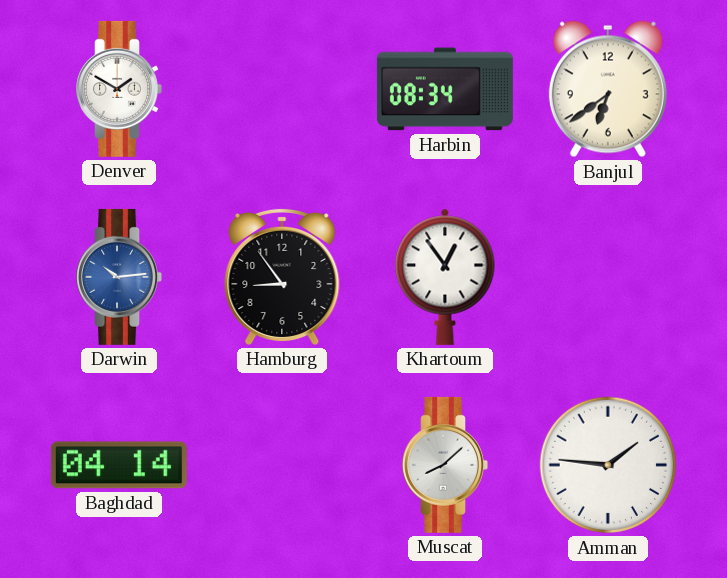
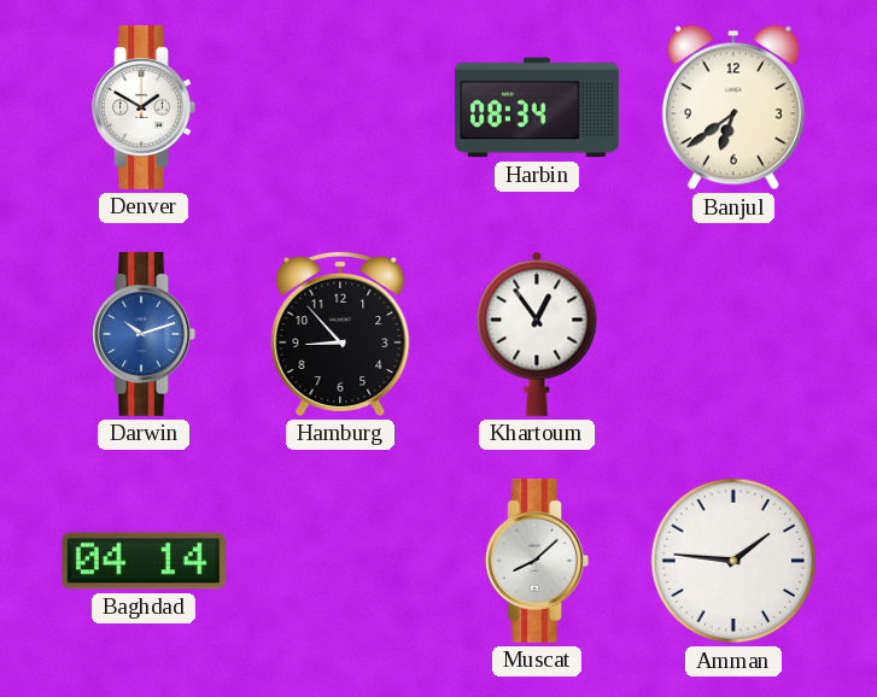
Darwin: 10:14 -> 10:12
Hamburg: 8:54 -> 8:53
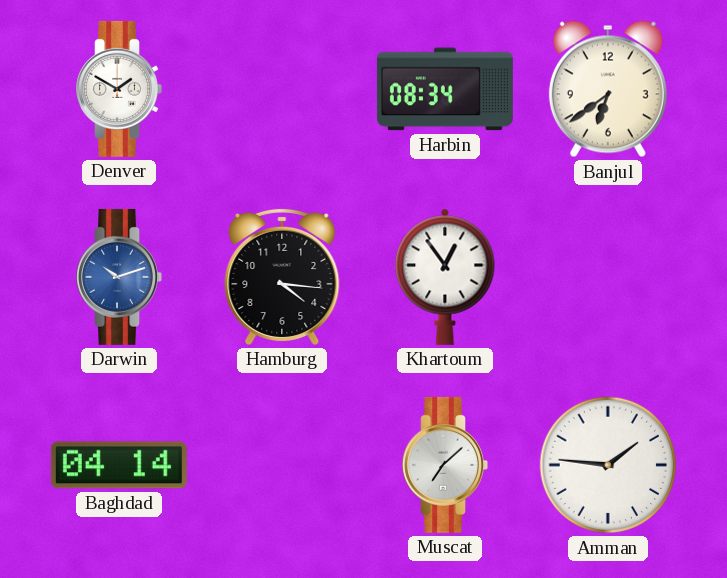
Hamburg: 8:53 -> 4:16
Muscat: 8:08 -> 7:08
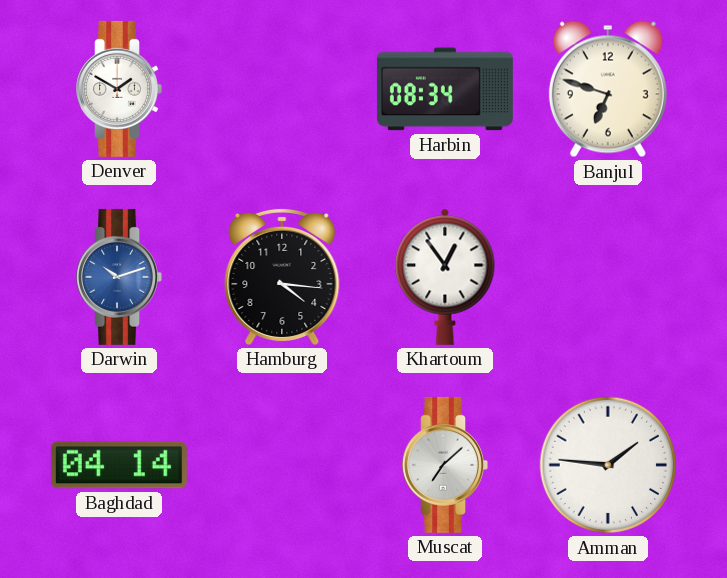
Banjul: 6:39 -> 6:48
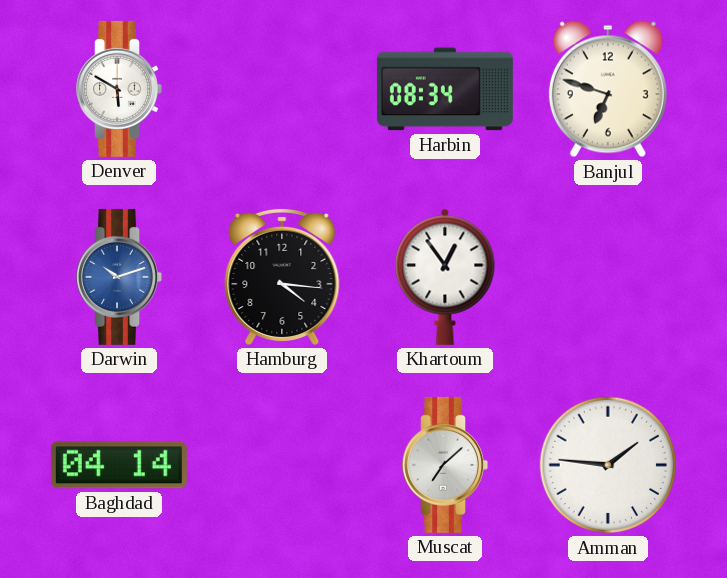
Denver: 1:50 -> 5:50
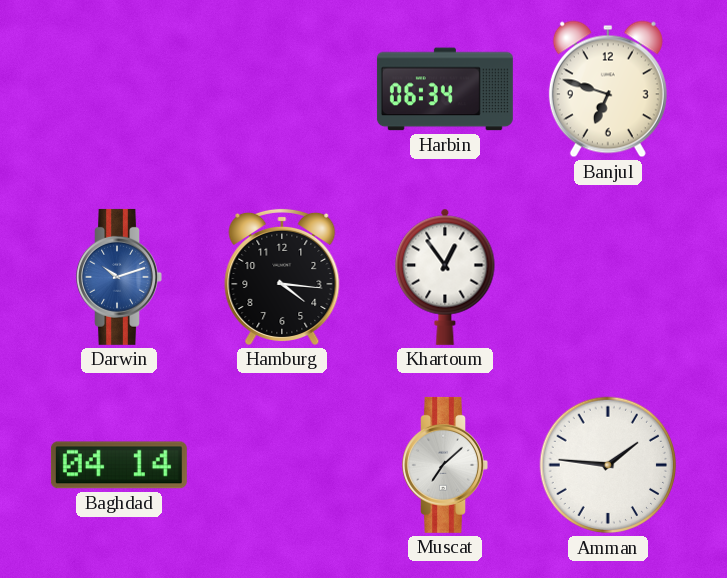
Denver: 5:50 -> none
Harbin: 08:34 -> 06:34
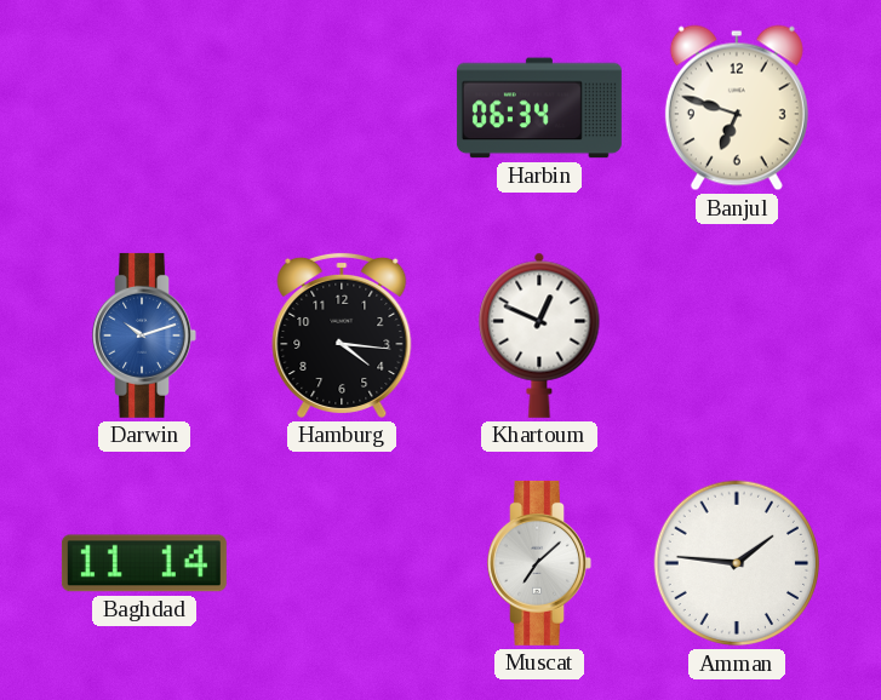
Khartoum: 12:54 -> 12:49
Baghdad: 04:14 -> 11:14
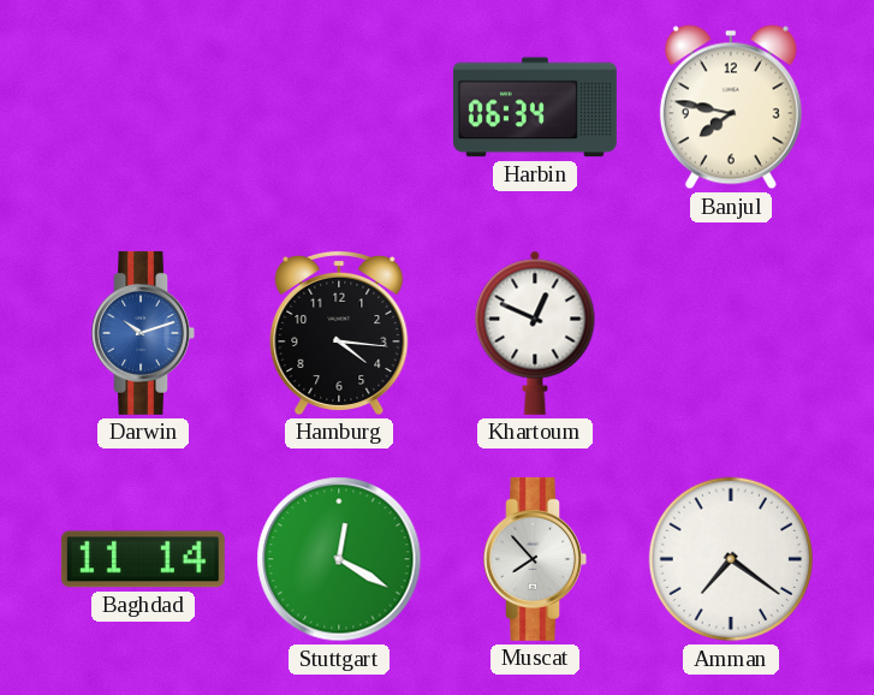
Banjul: 6:48 -> 7:47
Stuttgart: none -> 12:20
Muscat: 7:08 -> 7:53
Amman: 1:46 -> 7:21
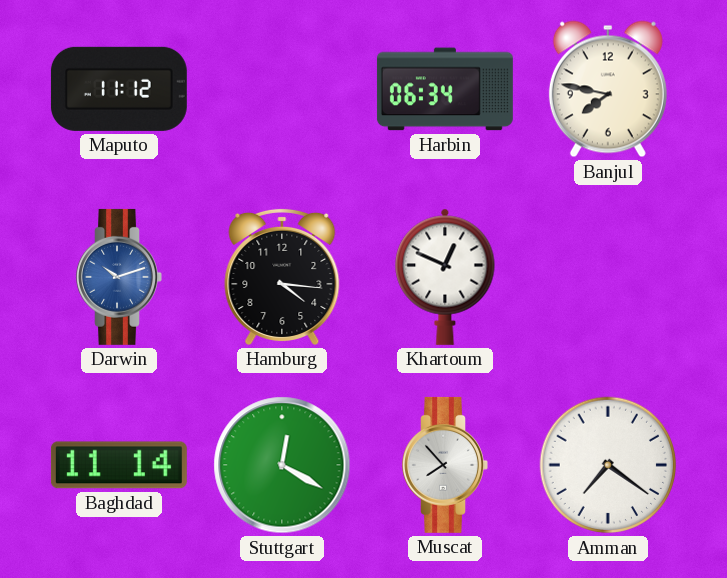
Maputo: none -> 11:12
